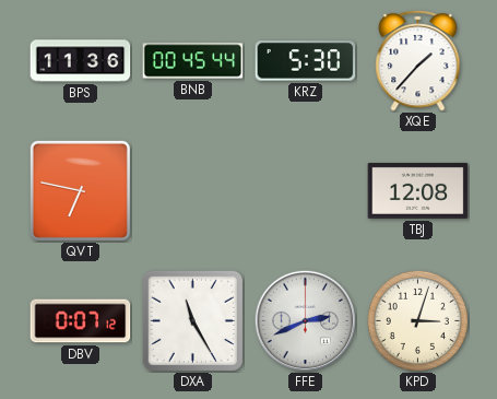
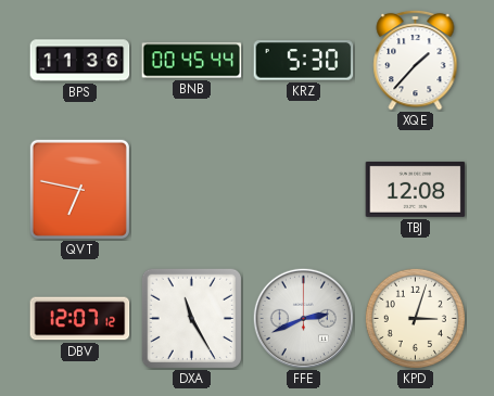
DBV: 0:07 -> 12:07
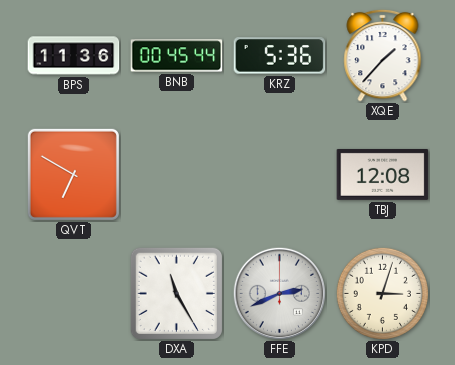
KRZ: 5:30 -> 5:36
QVT: 6:47 -> 6:50
DBV: 12:07 -> none
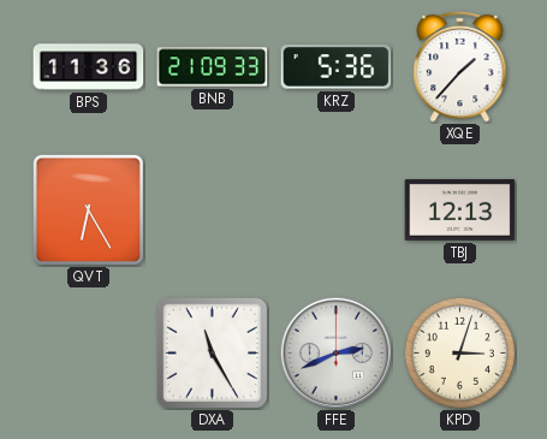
BNB: 00:45 -> 21:09
QVT: 6:50 -> 6:25
TBJ: 12:08 -> 12:13
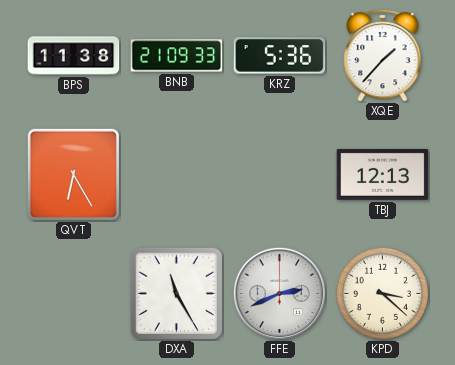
BPS: 11:36 -> 11:38
KPD: 3:03 -> 3:22
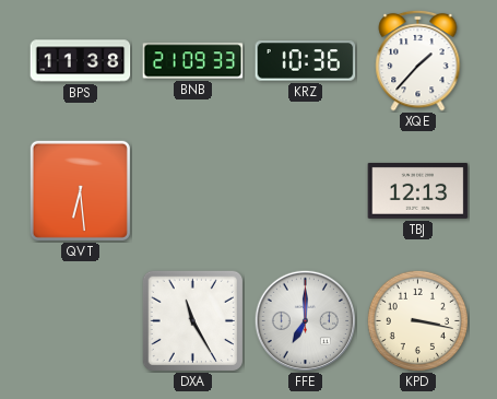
KRZ: 5:36 -> 10:36
QVT: 6:25 -> 6:29
FFE: 2:41 -> 7:00
KPD: 3:22 -> 3:17
